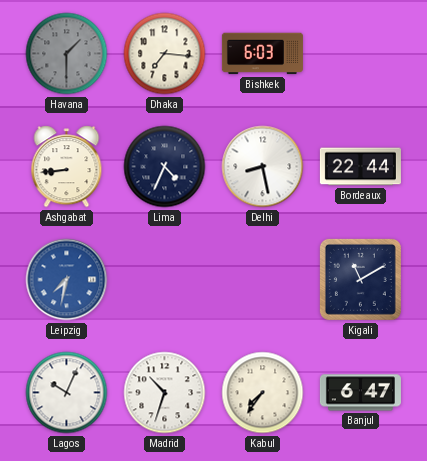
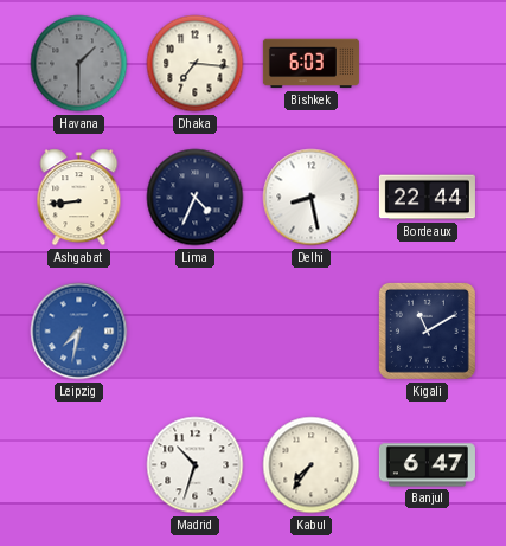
Lagos: 10:04 -> none
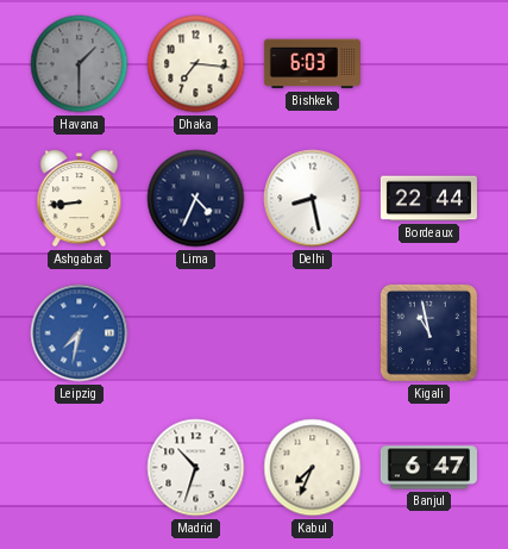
Kigali: 11:10 -> 10:58
Kabul: 7:36 -> 7:34
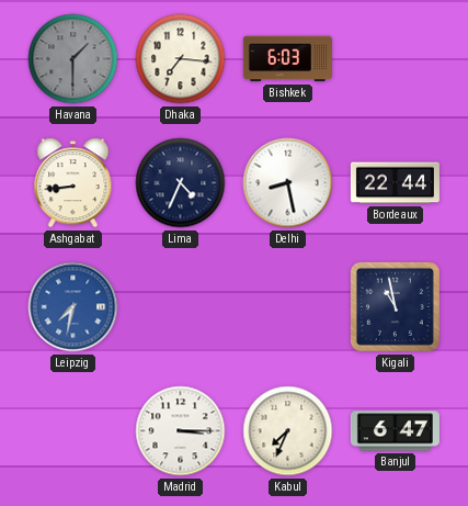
Madrid: 10:33 -> 3:15
